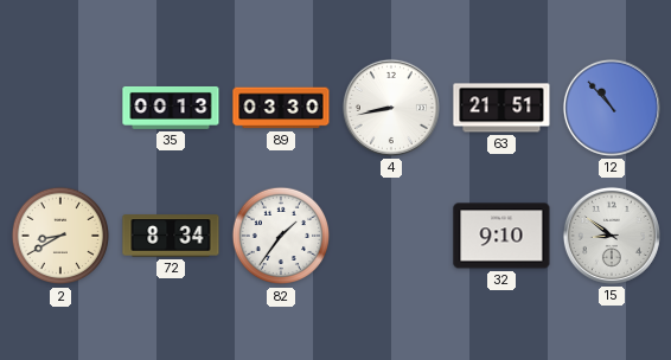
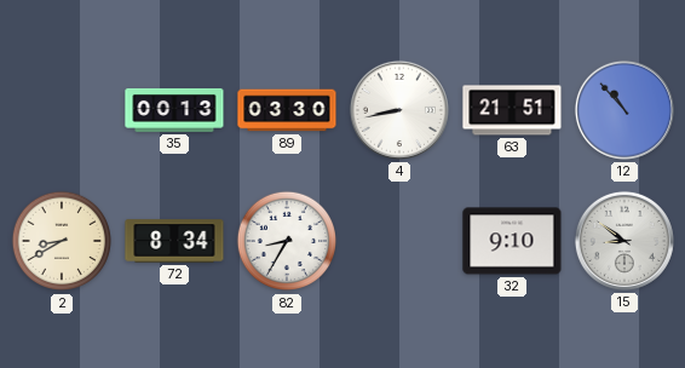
82: 1:36 -> 8:35
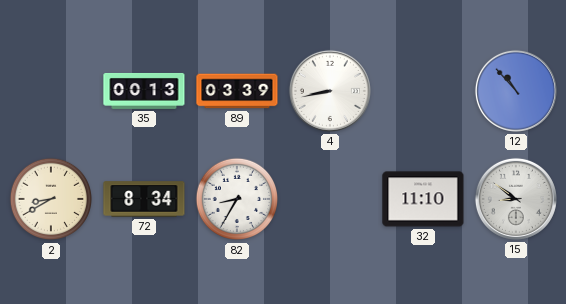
89: 03:30 -> 03:39
63: 21:51 -> none
32: 9:10 -> 11:10
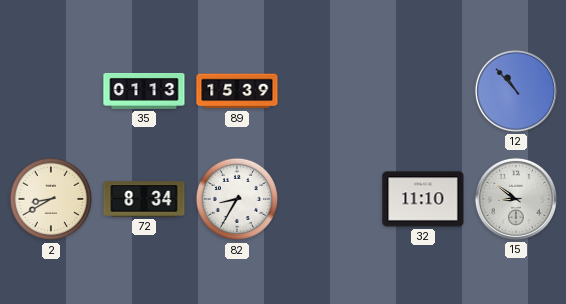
35: 00:13 -> 01:13
89: 03:39 -> 15:39
4: 8:43 -> none
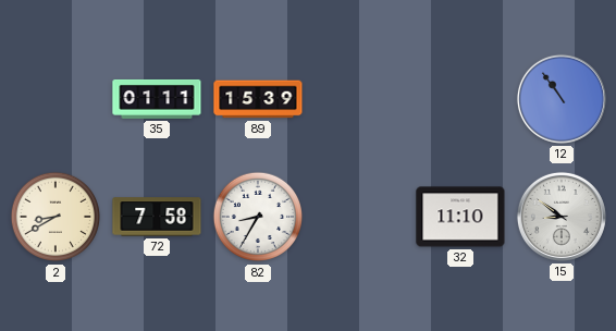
35: 01:13 -> 01:11
12: 10:53 -> 10:54
72: 8:34 -> 7:58
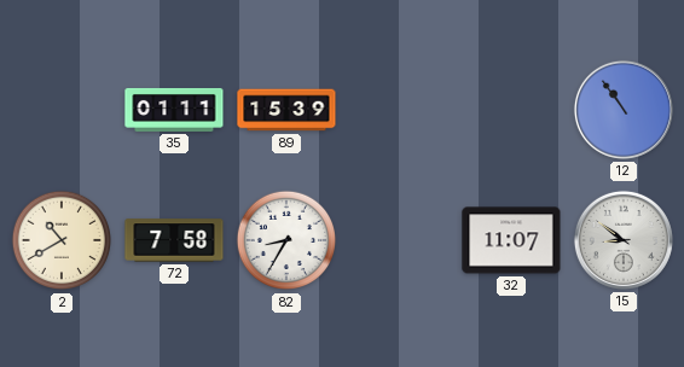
2: 8:40 -> 10:40
32: 11:10 -> 11:07
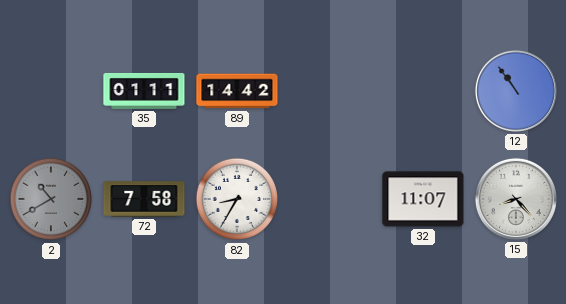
89: 15:39 -> 14:42
2 dial: cream -> grey
15: 8:51 -> 8:23
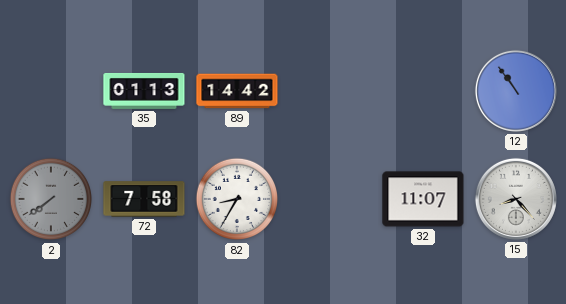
35: 01:11 -> 01:13
2: 10:40 -> 7:39
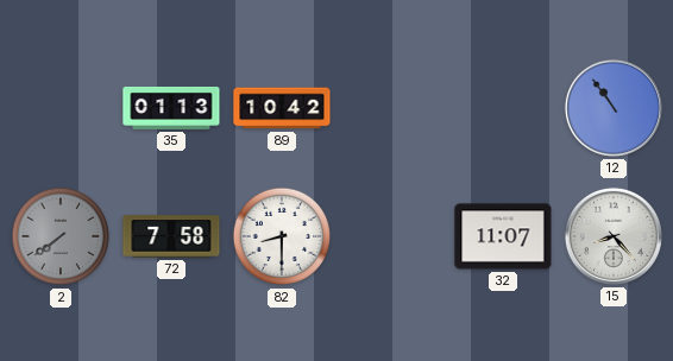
89: 14:42 -> 10:42
82: 8:35 -> 8:30
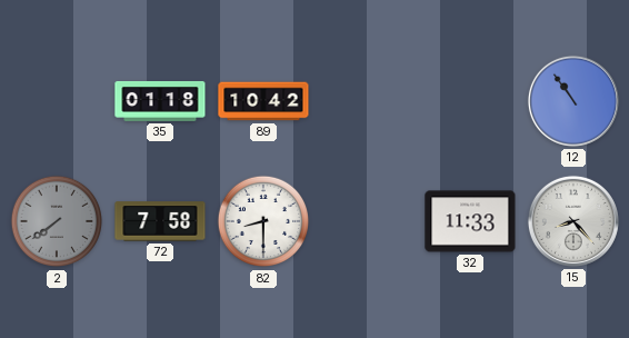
35: 01:13 -> 01:18
32: 11:07 -> 11:33
